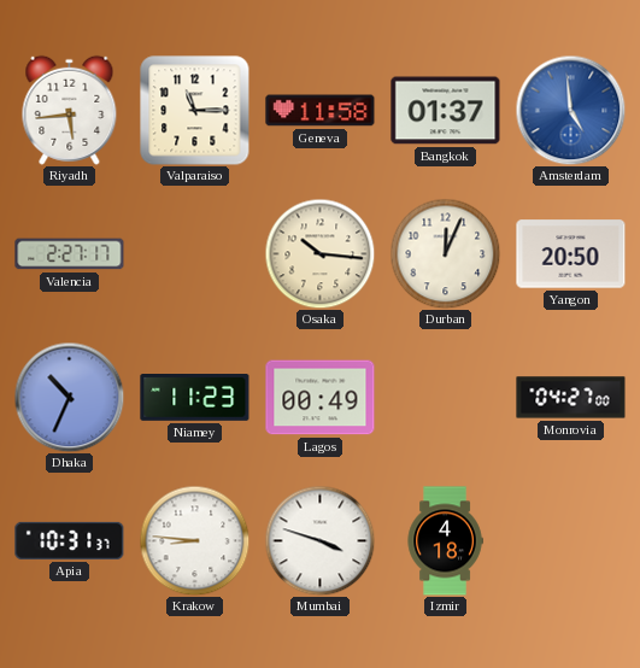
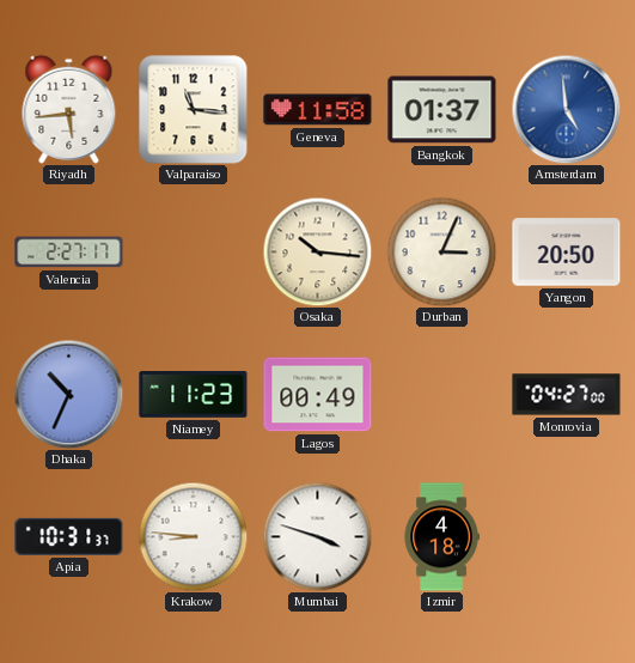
Valparaiso: 11:15 -> 11:16
Durban: 12:04 -> 3:04
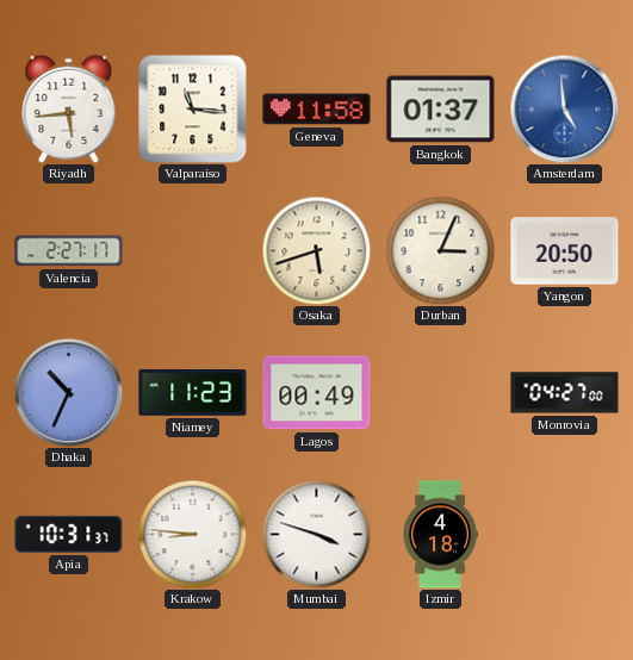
Osaka: 10:16 -> 5:42
